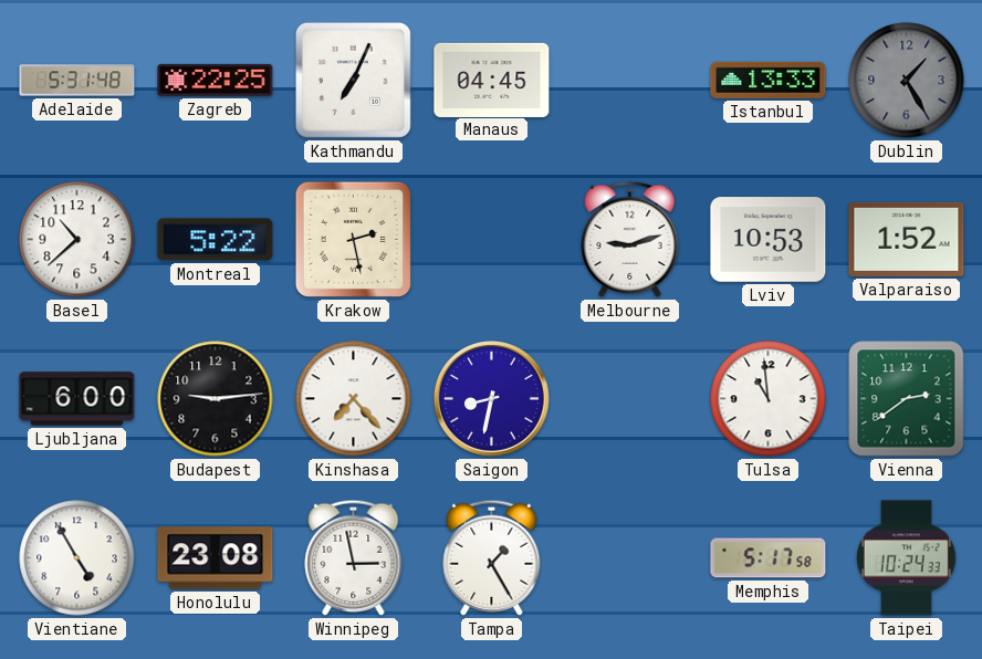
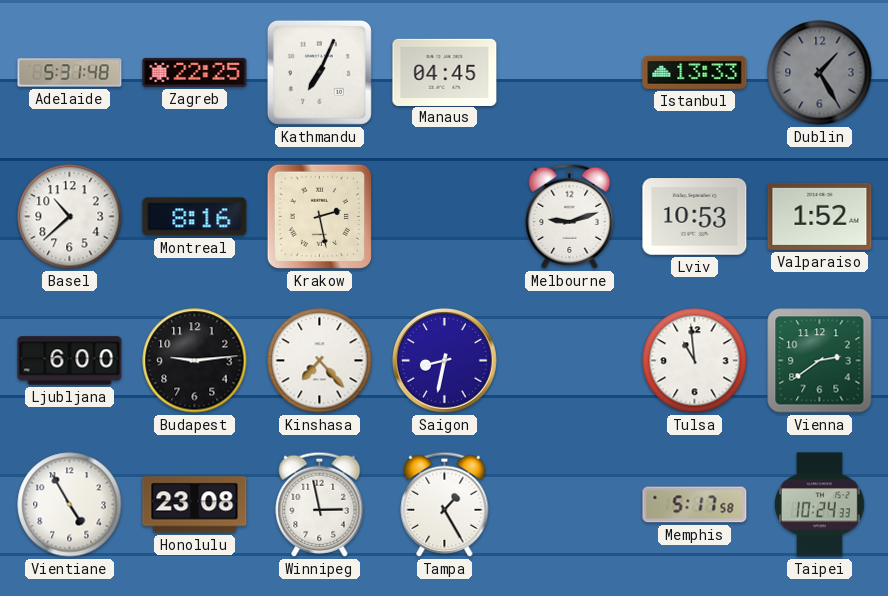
Montreal: 5:22 -> 8:16
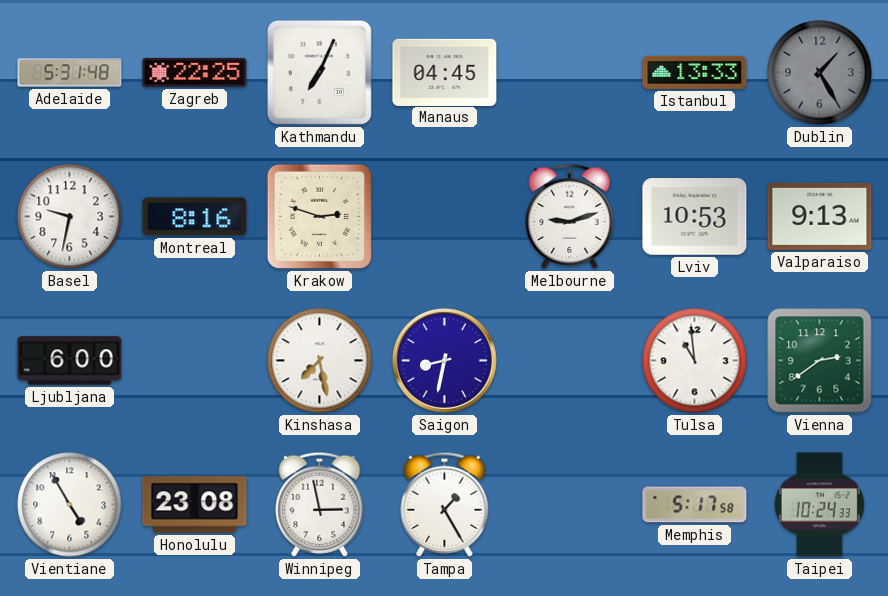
Basel: 10:38 -> 9:32
Krakow: 2:28 -> 2:48
Valparaiso: 1:52 -> 9:13
Budapest: 9:14 -> none
Kinshasa: 7:23 -> 7:28
